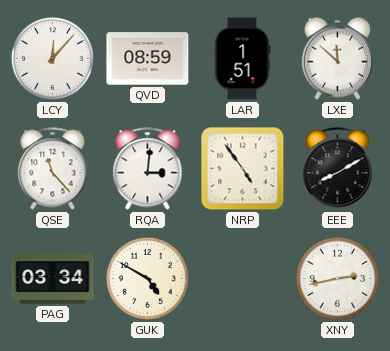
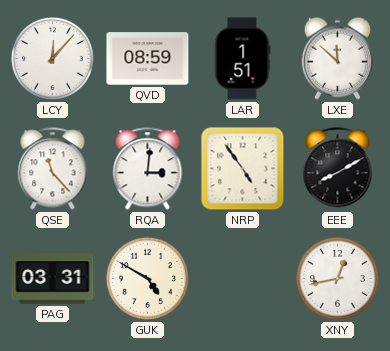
PAG: 03:34 -> 03:31
XNY: 2:43 -> 12:43
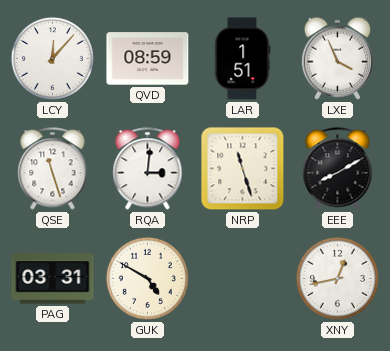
LXE: 11:52 -> 3:56
QSE: 11:23 -> 11:27
NRP: 4:54 -> 11:27
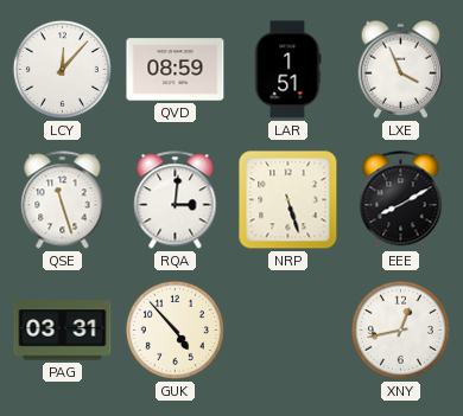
NRP: 11:27 -> 5:27
GUK: 4:50 -> 4:53
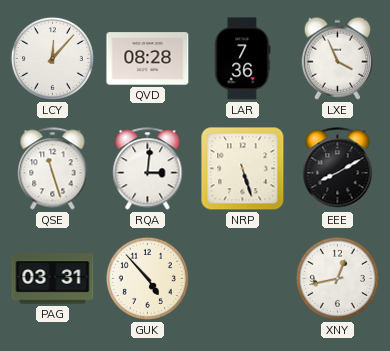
QVD: 08:59 -> 08:28
LAR: 1:51 -> 7:36
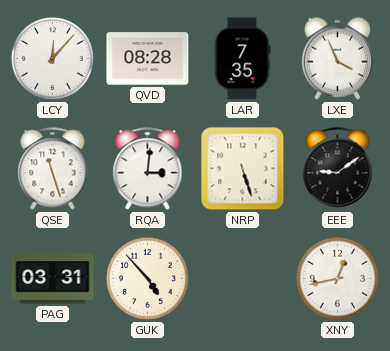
LAR: 7:36 -> 7:35
EEE: 8:10 -> 9:09
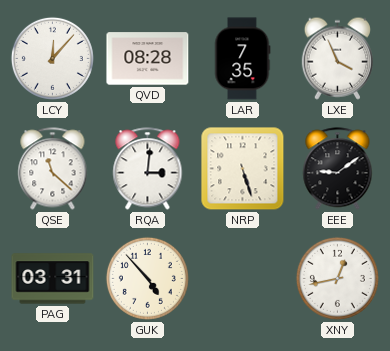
QSE: 11:27 -> 11:22
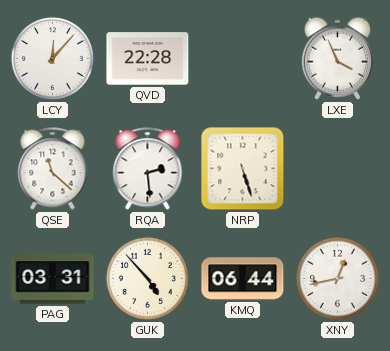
QVD: 08:28 -> 22:28
LAR: 7:35 -> none
RQA: 3:01 -> 2:29
EEE: 9:09 -> none
KMQ: none -> 06:44
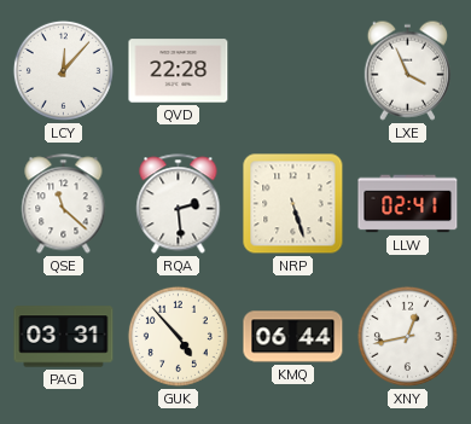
LLW: none -> 02:41
